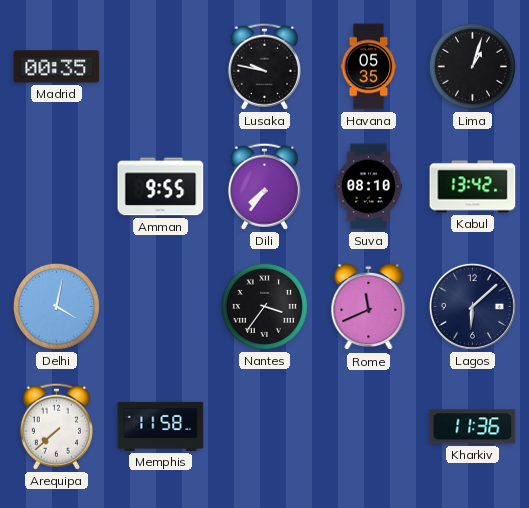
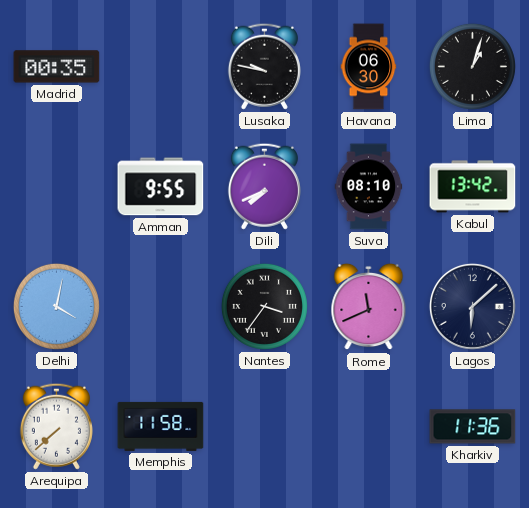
Havana: 05:35 -> 06:30
Dili: 7:36 -> 7:41
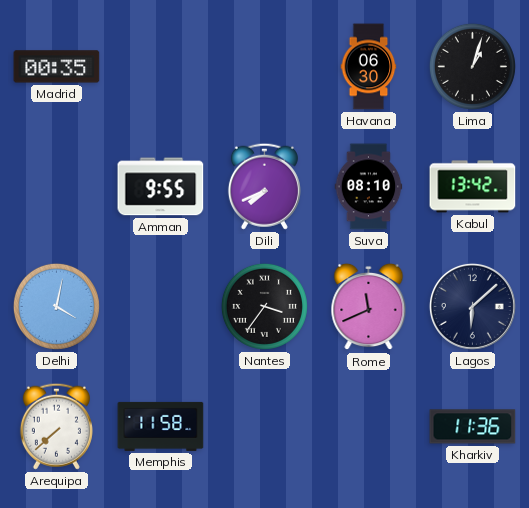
Lusaka: 9:47 -> none
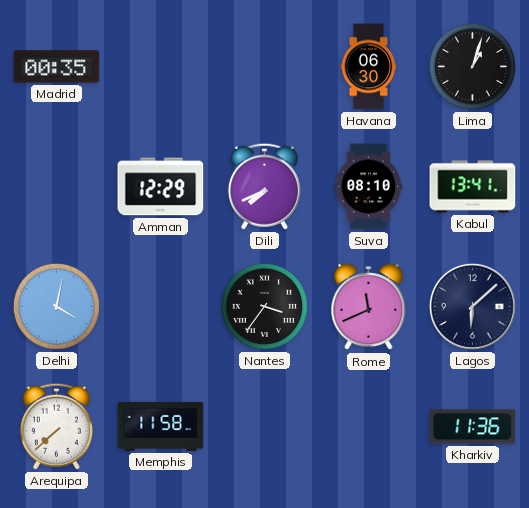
Amman: 9:55 -> 12:29
Kabul: 13:42 -> 13:41
